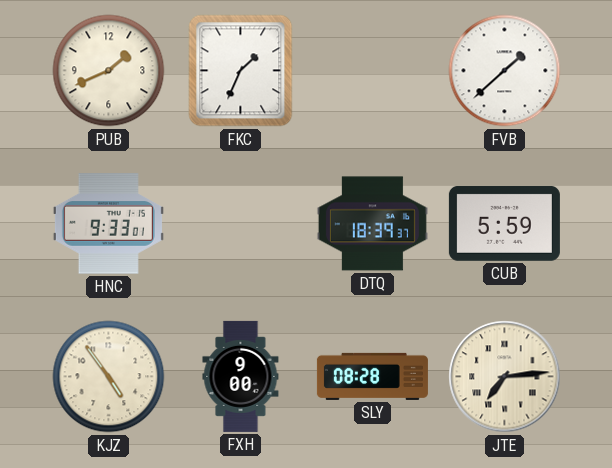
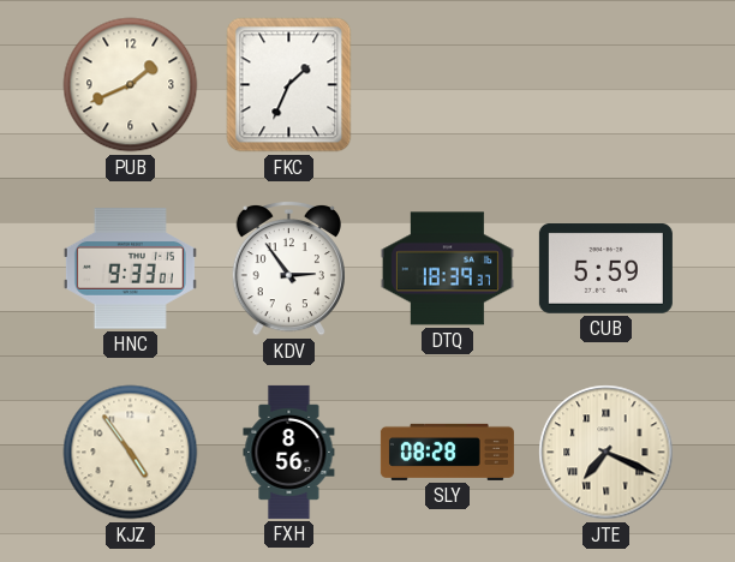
FVB: 1:38 -> none
KDV: none -> 2:54
FXH: 9:00 -> 8:56
JTE: 7:14 -> 7:19
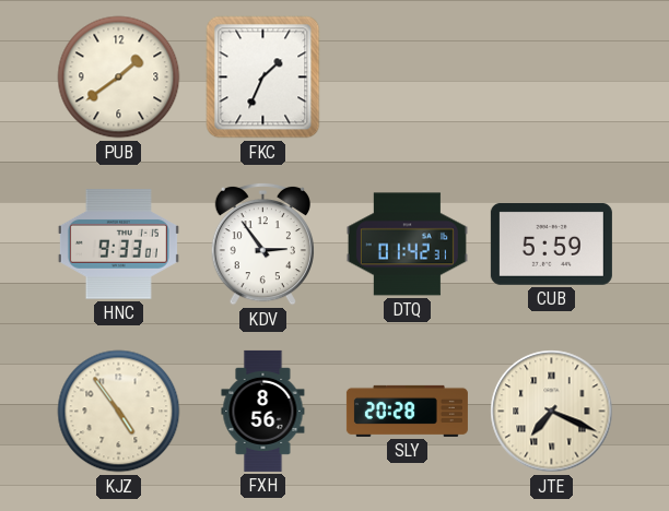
PUB: 1:41 -> 1:39
DTQ: 18:39 -> 01:42
SLY: 08:28 -> 20:28
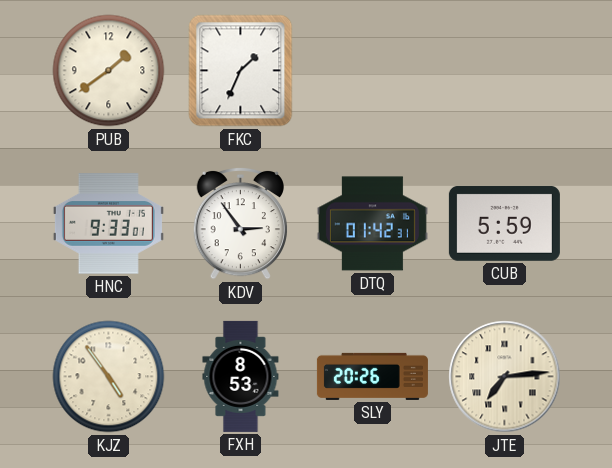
FXH: 8:56 -> 8:53
SLY: 20:28 -> 20:26
JTE: 7:19 -> 7:14
